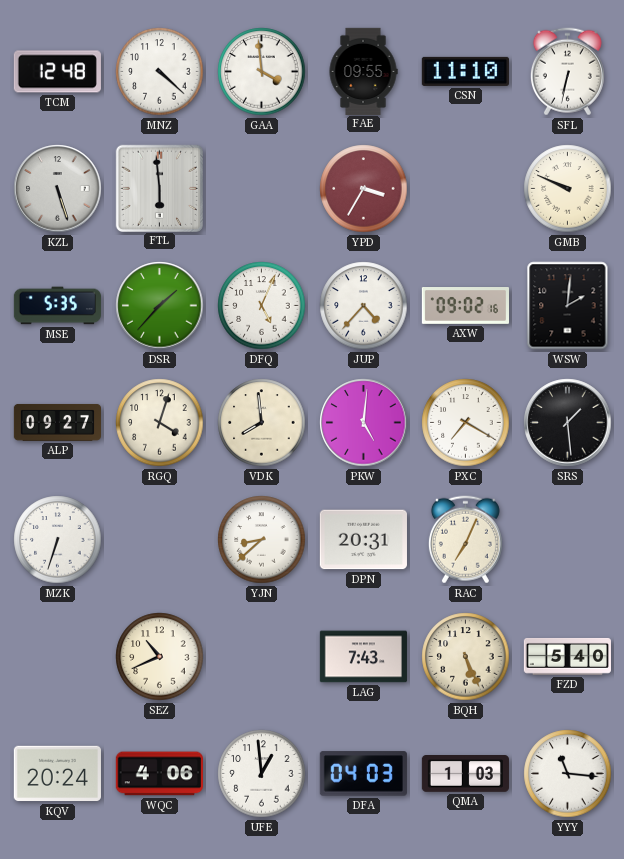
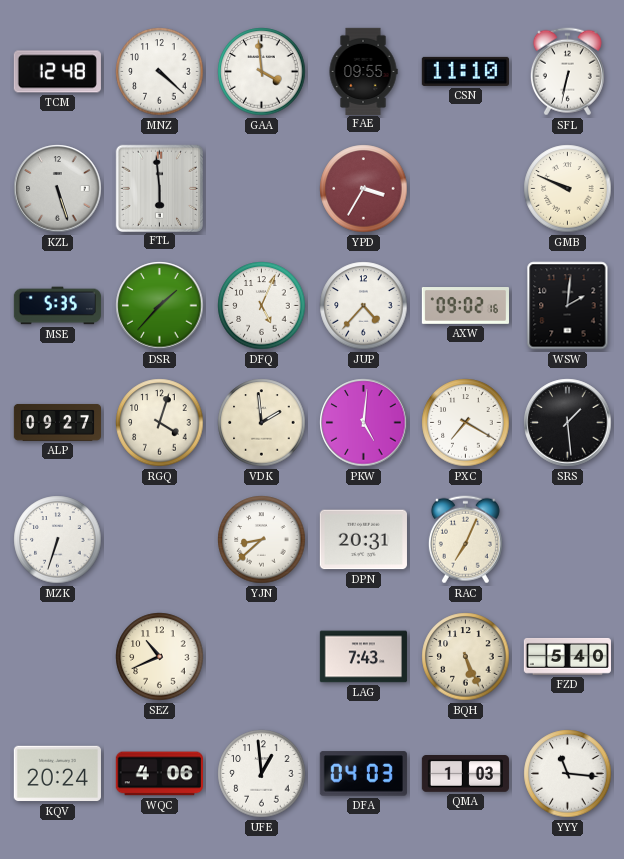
VDK: 7:59 -> 1:59
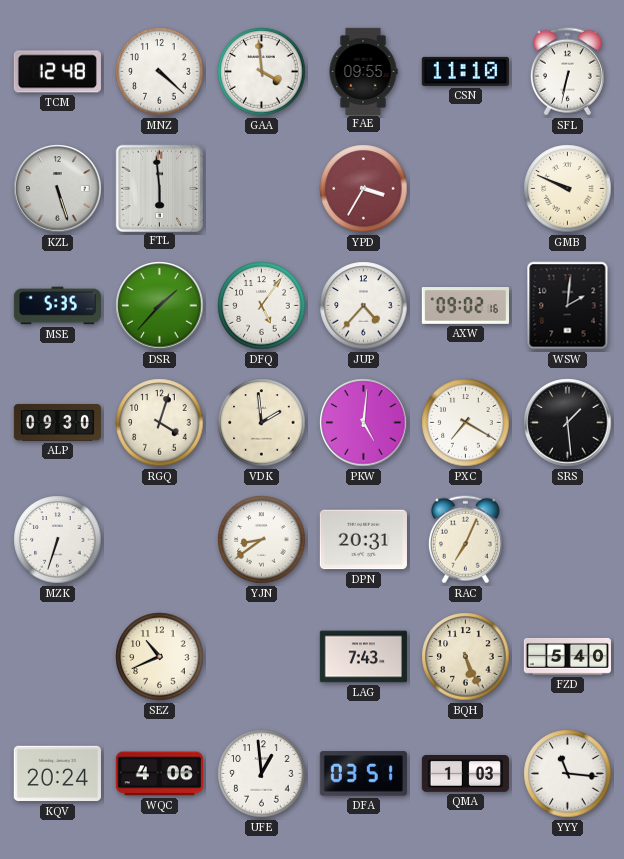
DFQ: 5:04 -> 5:06
ALP: 09:27 -> 09:30
YJN: 8:38 -> 8:39
DFA: 04:03 -> 03:51
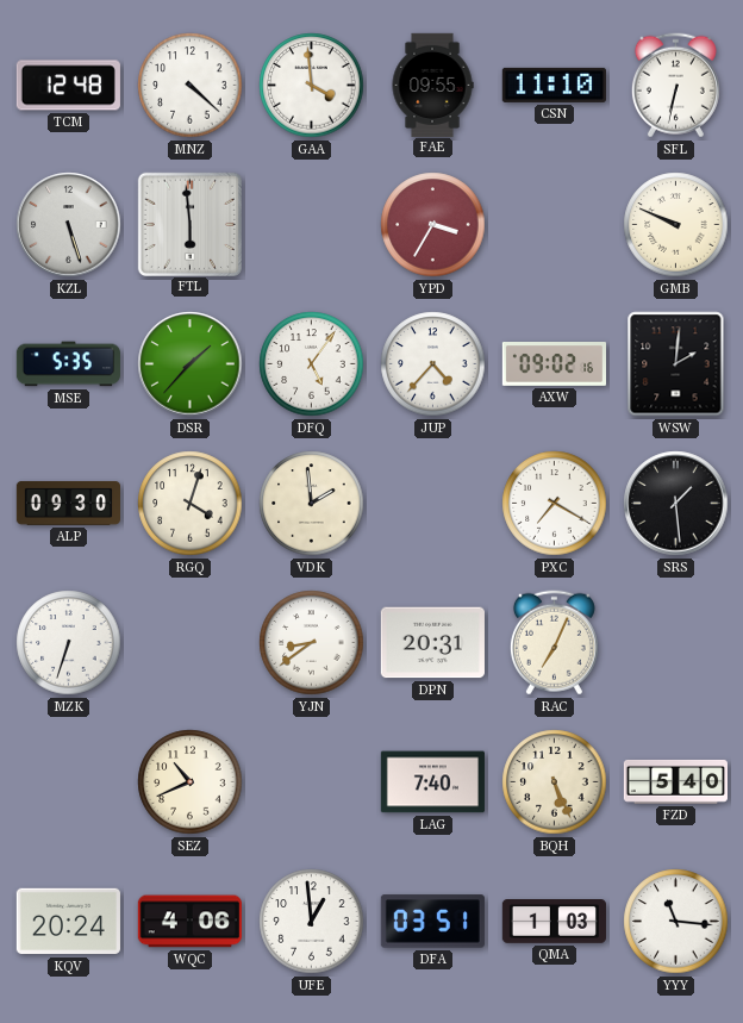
PKW: 5:01 -> none
LAG: 7:43 -> 7:40
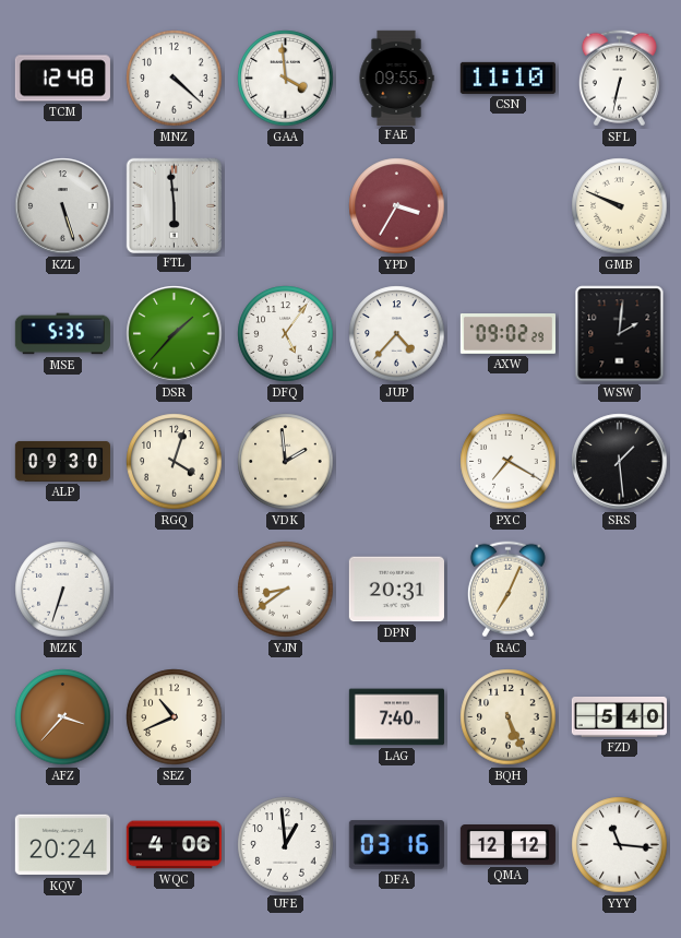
AXW: 09:02:16 -> 09:02:29
AFZ: none -> 3:37
DFA: 03:51 -> 03:16
QMA: 1:03 -> 12:12
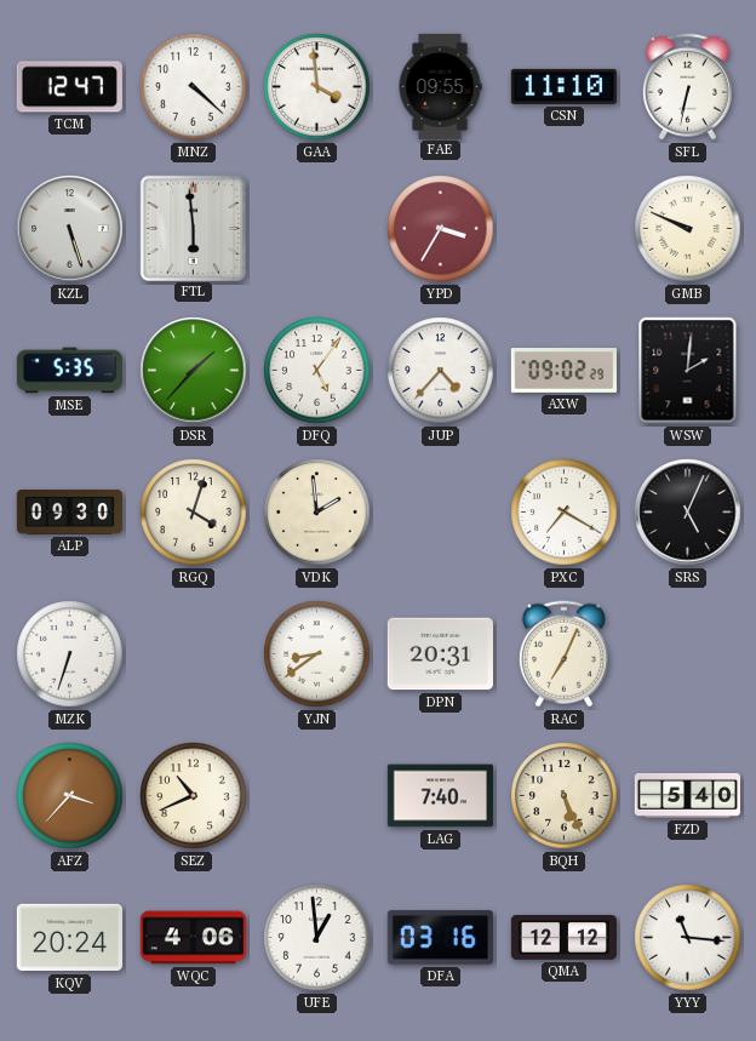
TCM: 12:48 -> 12:47
SRS: 1:29 -> 5:04
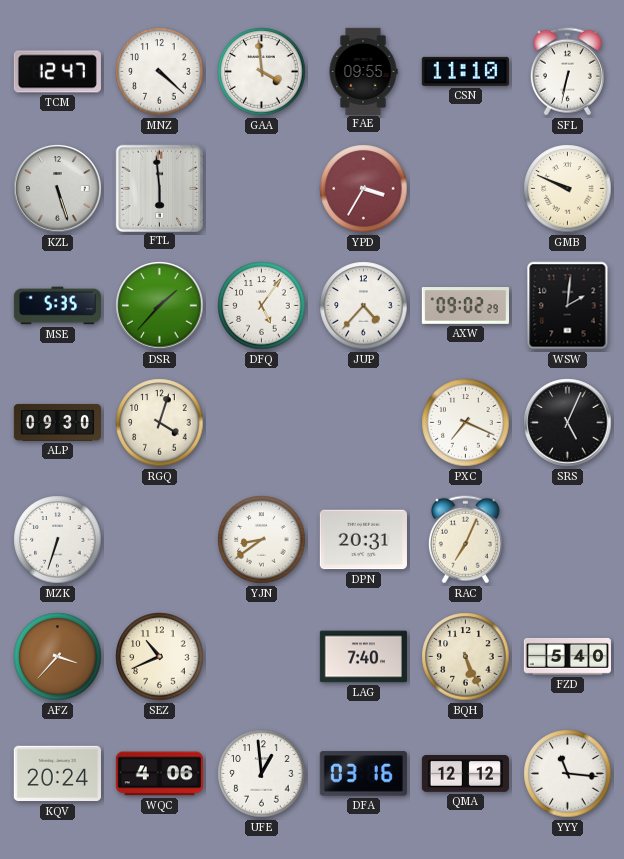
VDK: 1:59 -> none
PXC: 7:20 -> 7:19
